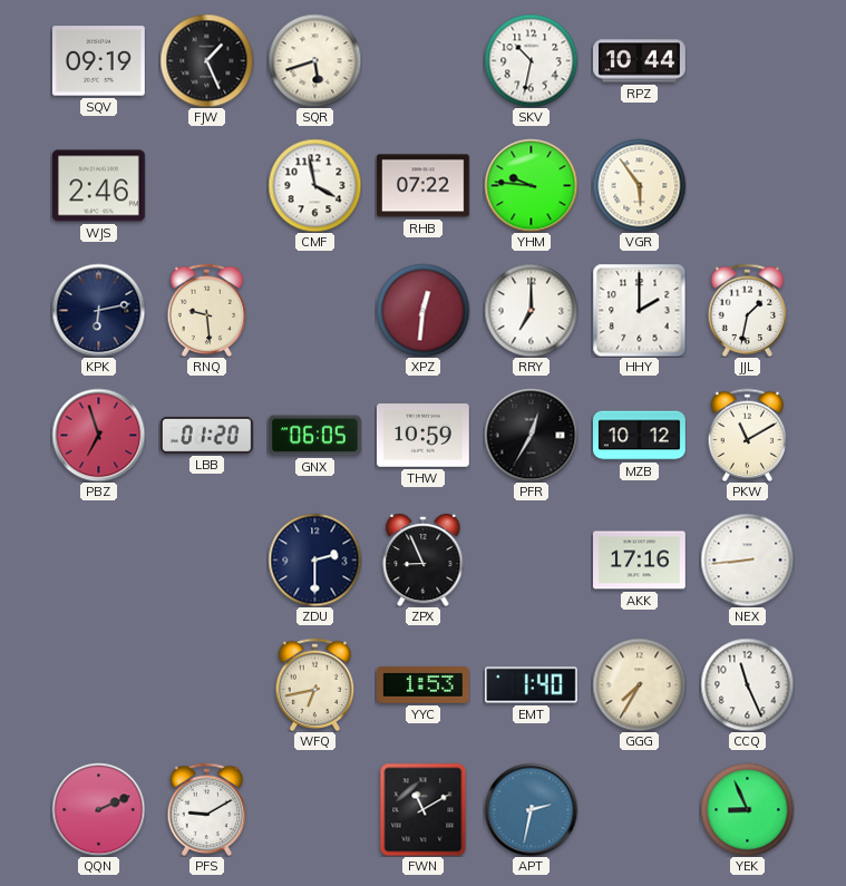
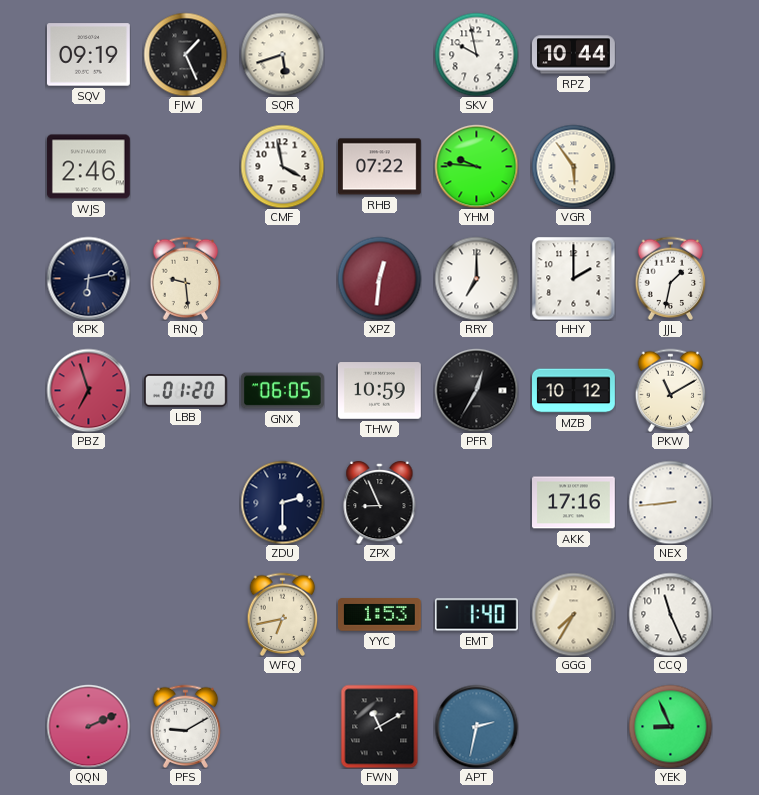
SKV: 10:32 -> 9:58
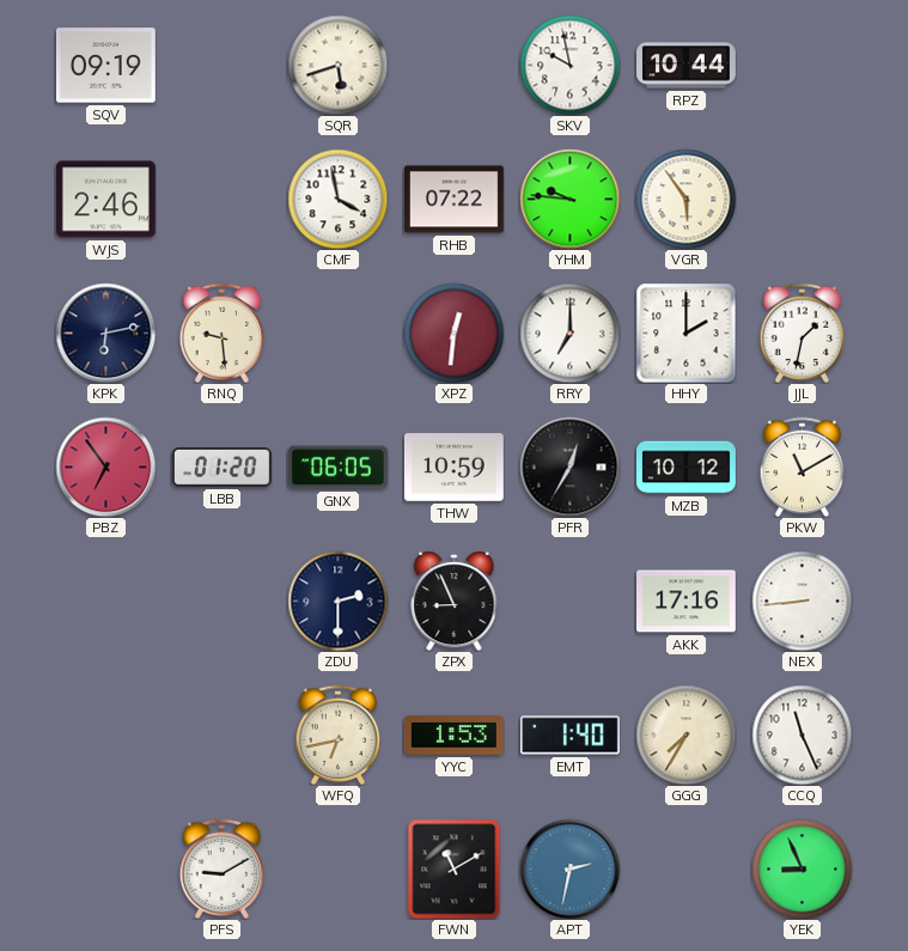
FJW: 1:26 -> none
PBZ: 6:57 -> 6:54
QQN: 2:11 -> none
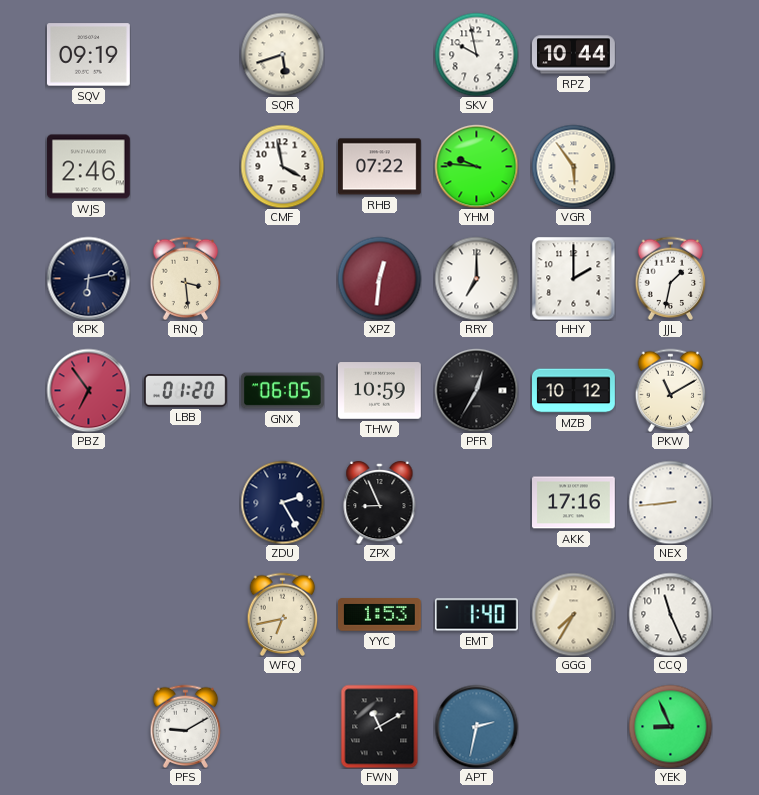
RNQ: 9:29 -> 3:29
ZDU: 2:30 -> 2:25
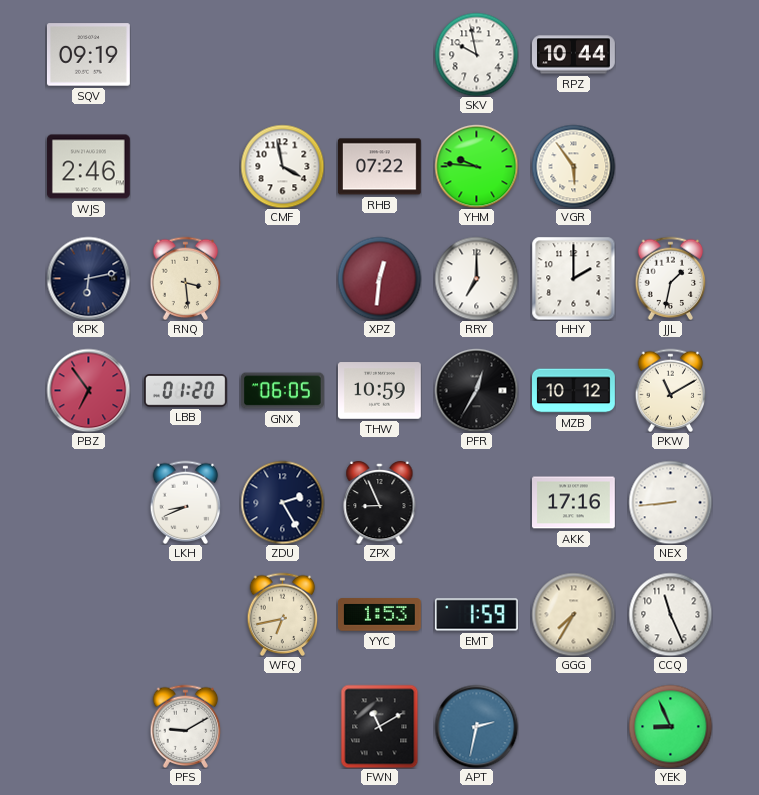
SQR: 5:42 -> none
LKH: none -> 8:41
EMT: 1:40 -> 1:59
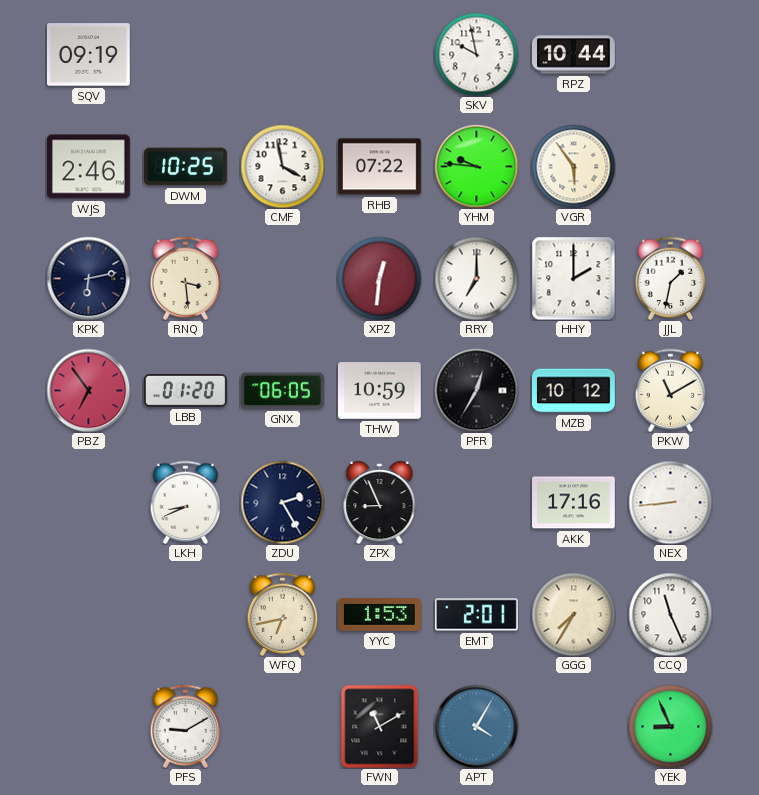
DWM: none -> 10:25
EMT: 1:59 -> 2:01
APT: 2:32 -> 4:05
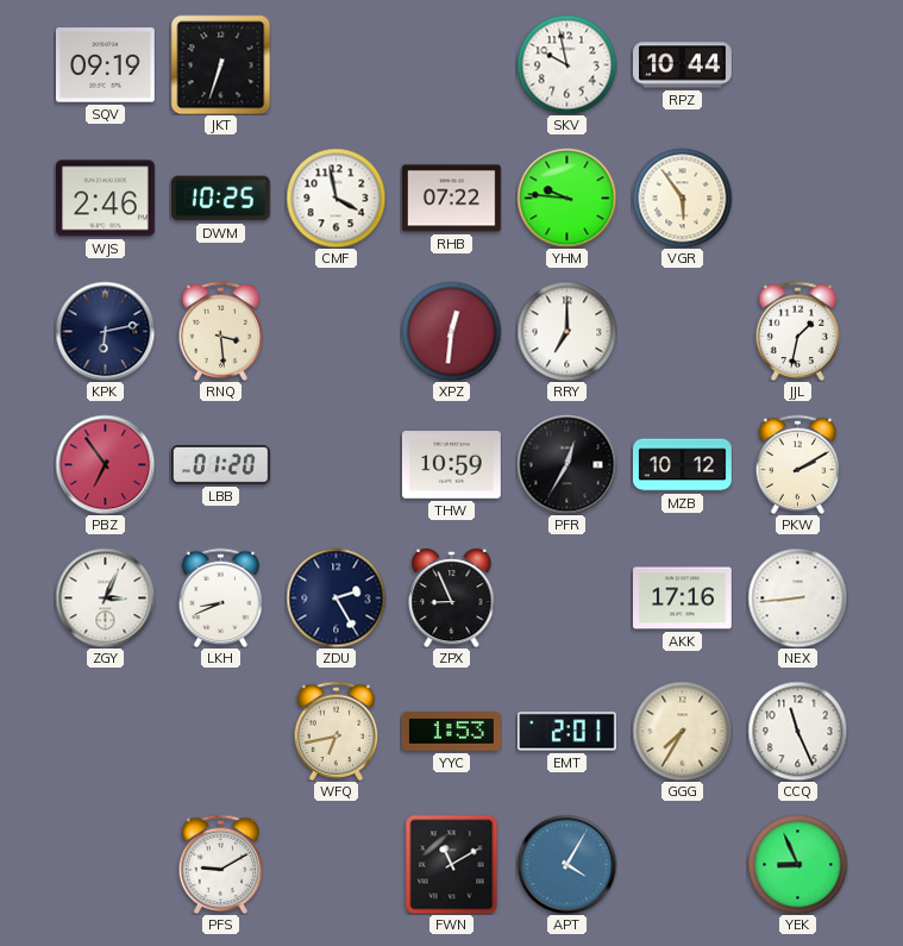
JKT: none -> 6:33
HHY: 2:00 -> none
GNX: 06:05 -> none
PKW: 11:10 -> 2:10
ZGY: none -> 3:04
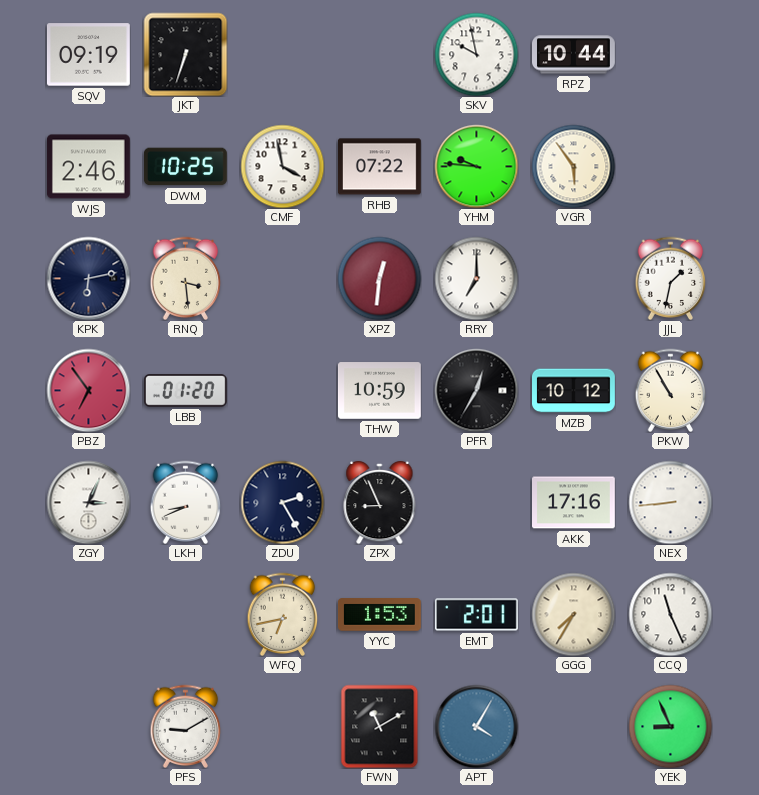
PKW: 2:10 -> 10:55
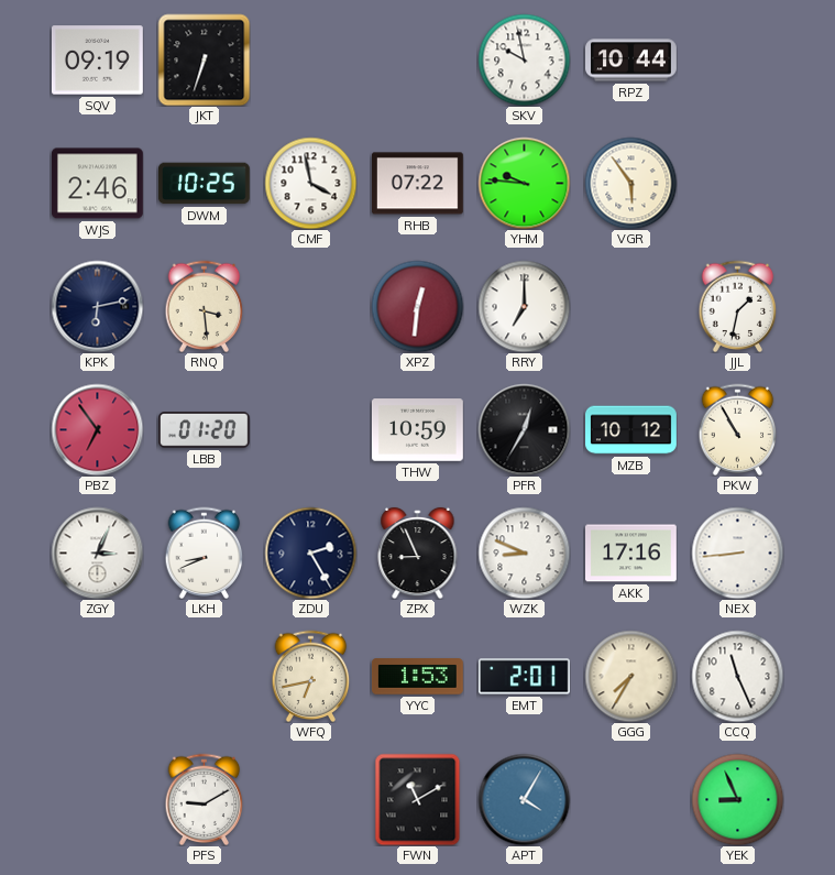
WZK: none -> 8:49
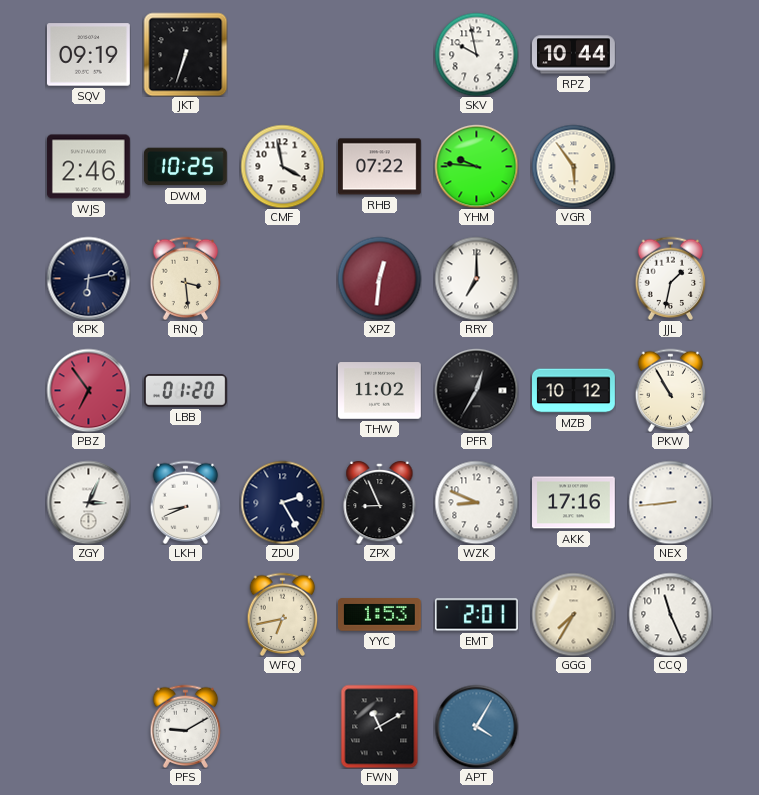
THW: 10:59 -> 11:02
YEK: 8:56 -> none
